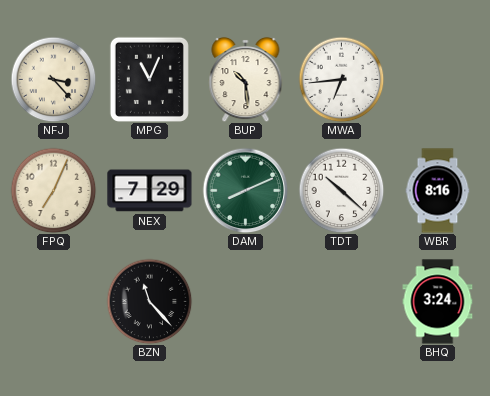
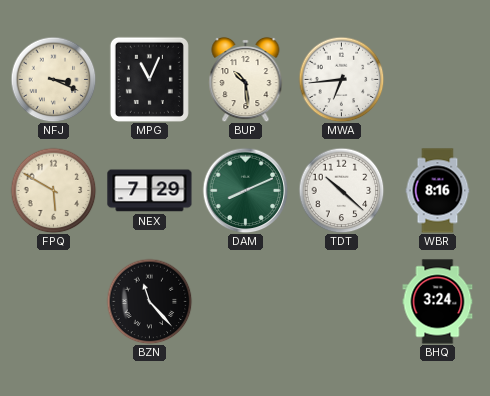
NFJ: 3:23 -> 3:19
FPQ: 7:04 -> 5:50
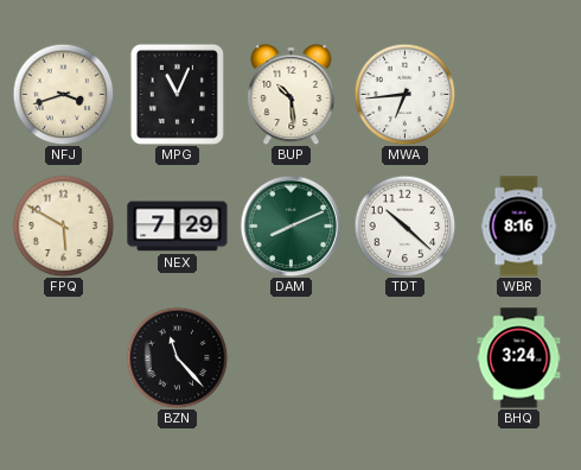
NFJ: 3:19 -> 3:42
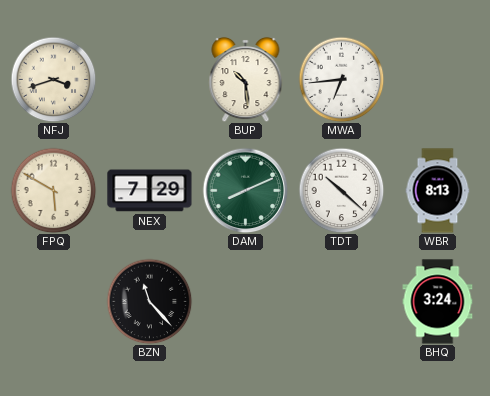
MPG: 11:04 -> none
WBR: 8:16 -> 8:13
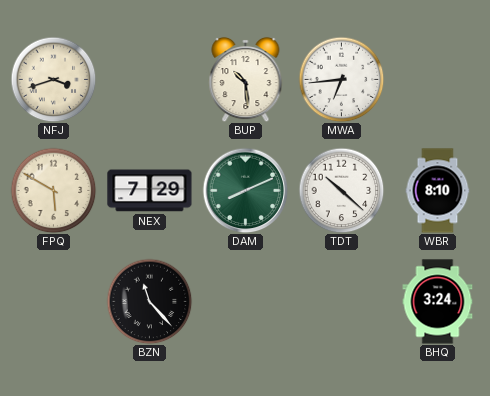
WBR: 8:13 -> 8:10
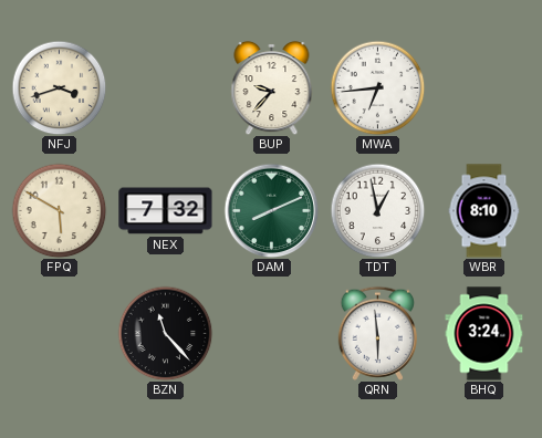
BUP: 10:29 -> 9:37
NEX: 7:29 -> 7:32
TDT: 10:22 -> 12:58
QRN: none -> 5:59
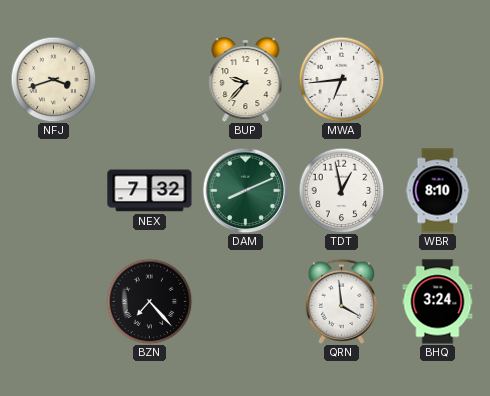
FPQ: 5:50 -> none
BZN: 11:23 -> 7:23
QRN: 5:59 -> 3:59
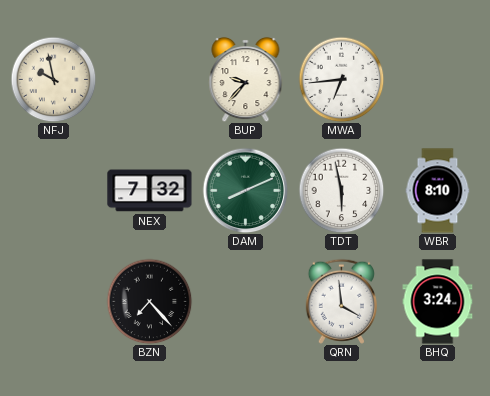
NFJ: 3:42 -> 9:58
TDT: 12:58 -> 5:58
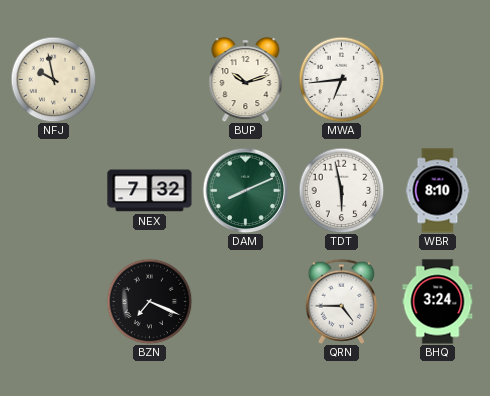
BUP: 9:37 -> 10:12
BZN: 7:23 -> 7:19
QRN: 3:59 -> 4:45
